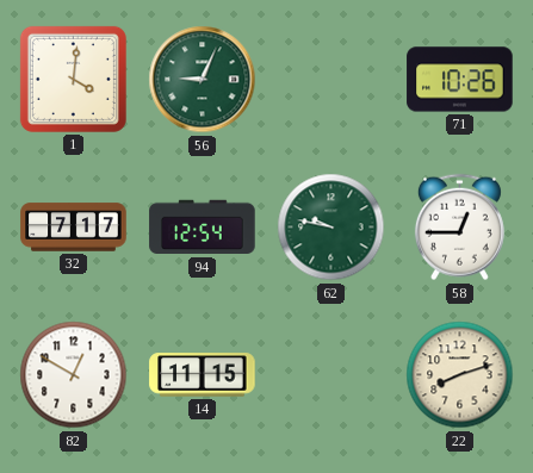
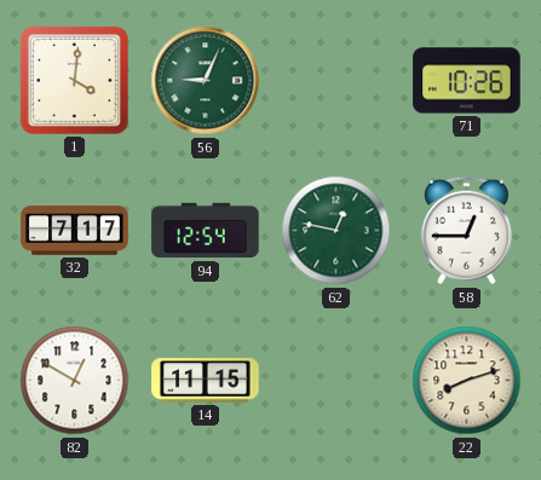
62: 9:47 -> 12:47
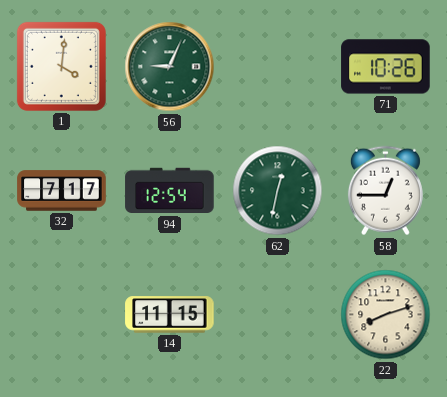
62: 12:47 -> 12:32
82: 12:50 -> none
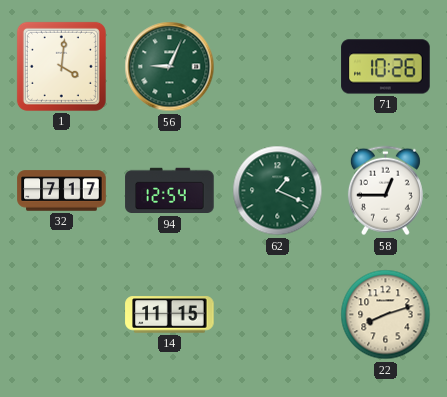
62: 12:32 -> 1:19
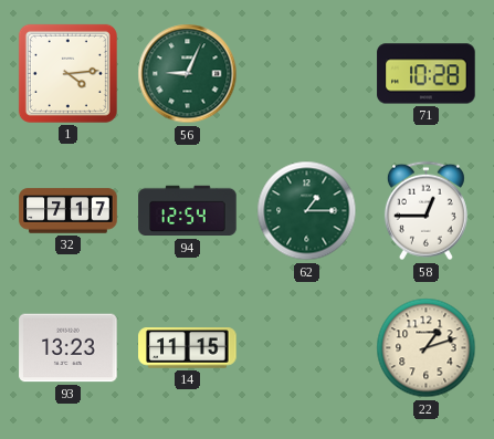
1: 4:01 -> 4:14
71: 10:26 -> 10:28
62: 1:19 -> 1:15
93: none -> 13:23
22: 8:12 -> 1:12
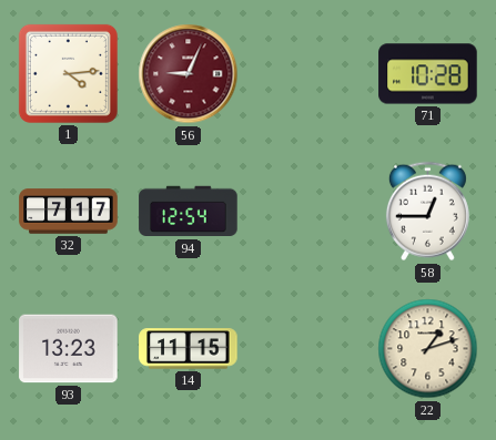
56 dial: green -> burgundy
62: 1:15 -> none
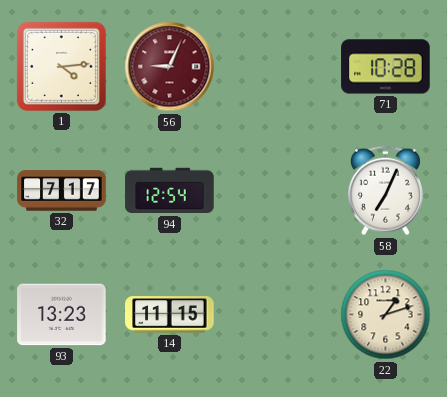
58: 12:45 -> 7:04
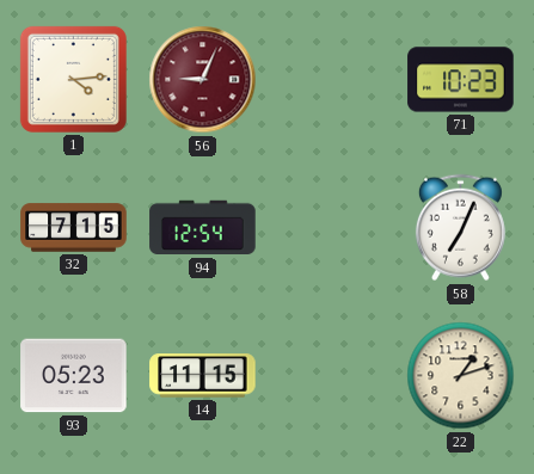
71: 10:28 -> 10:23
32: 7:17 -> 7:15
93: 13:23 -> 05:23
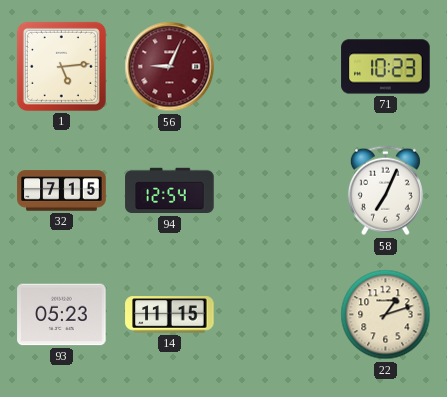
1: 4:14 -> 5:14
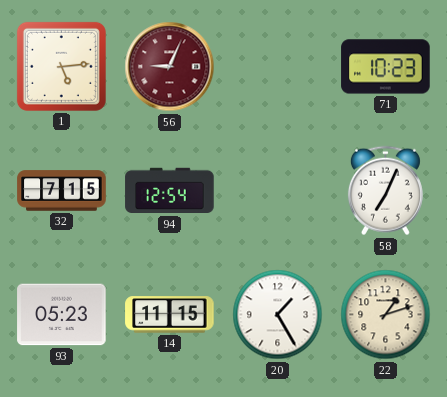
20: none -> 1:25
